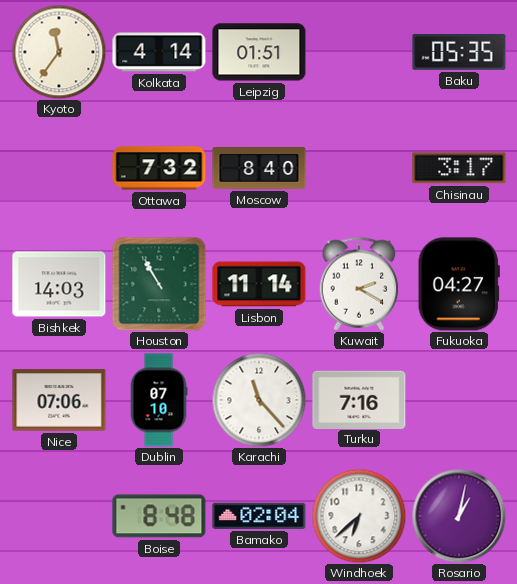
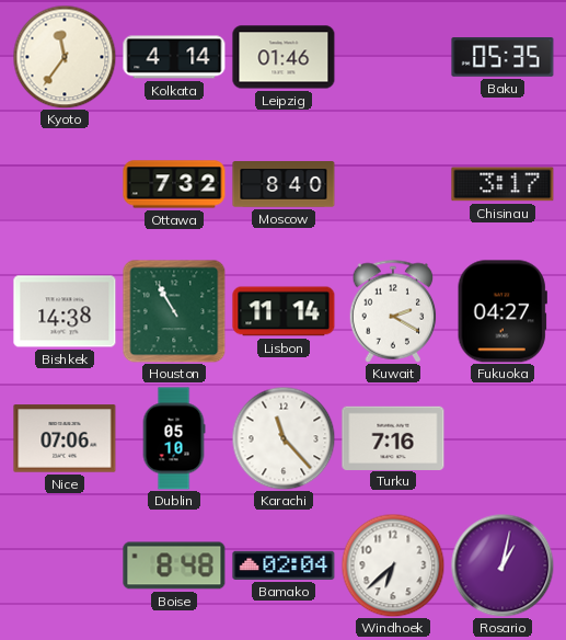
Leipzig: 01:51 -> 01:46
Bishkek: 14:03 -> 14:38
Dublin: 07:10 -> 05:10
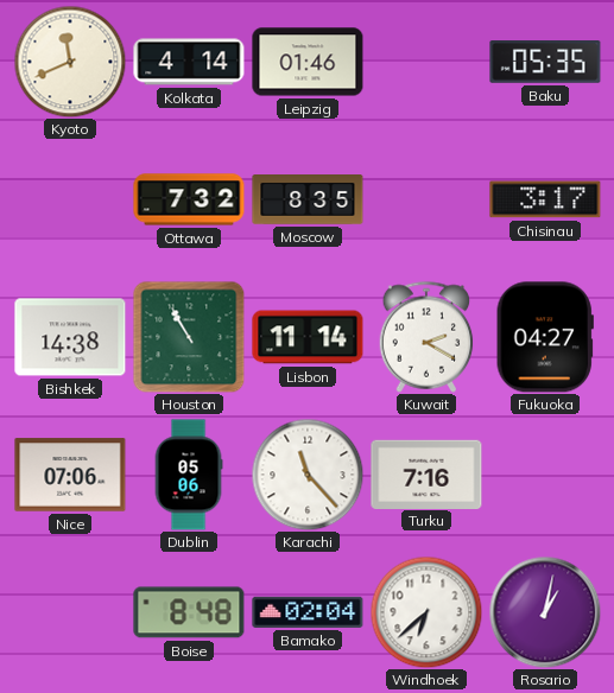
Kyoto: 11:36 -> 11:41
Moscow: 8:40 -> 8:35
Dublin: 05:10 -> 05:06
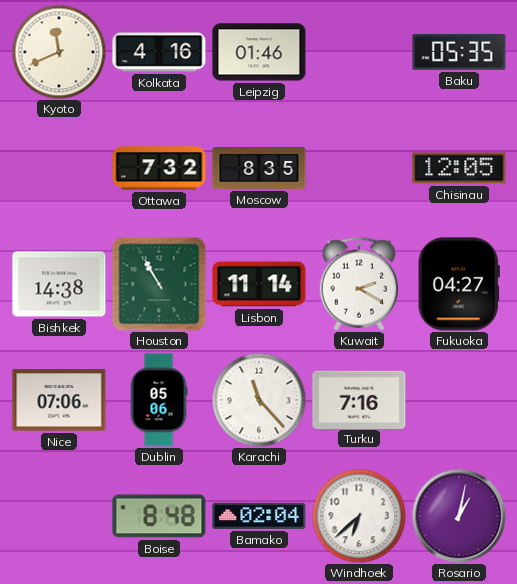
Kolkata: 4:14 -> 4:16
Chisinau: 3:17 -> 12:05
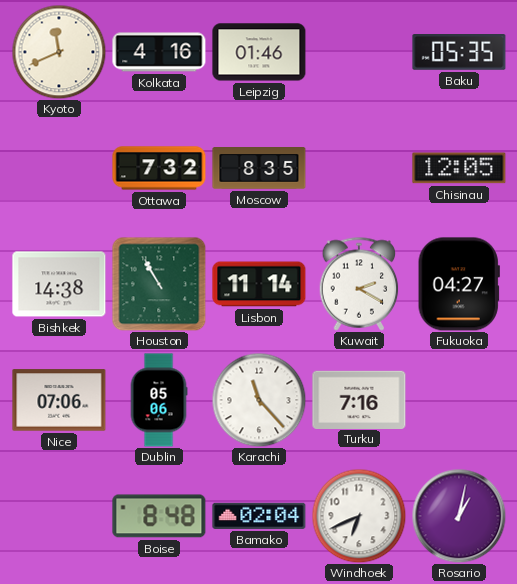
Windhoek: 6:38 -> 6:41
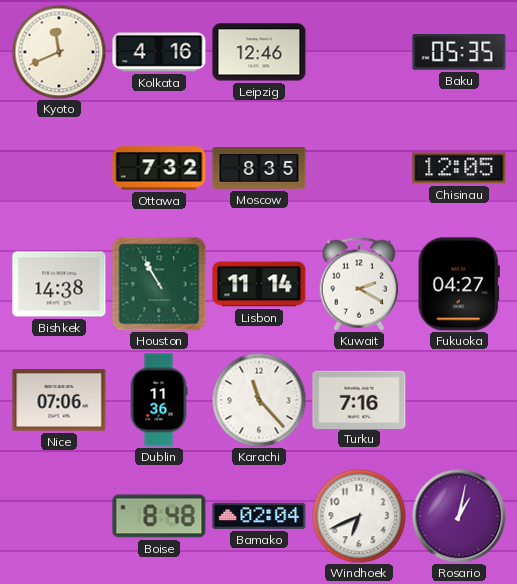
Leipzig: 01:46 -> 12:46
Dublin: 05:06 -> 11:36
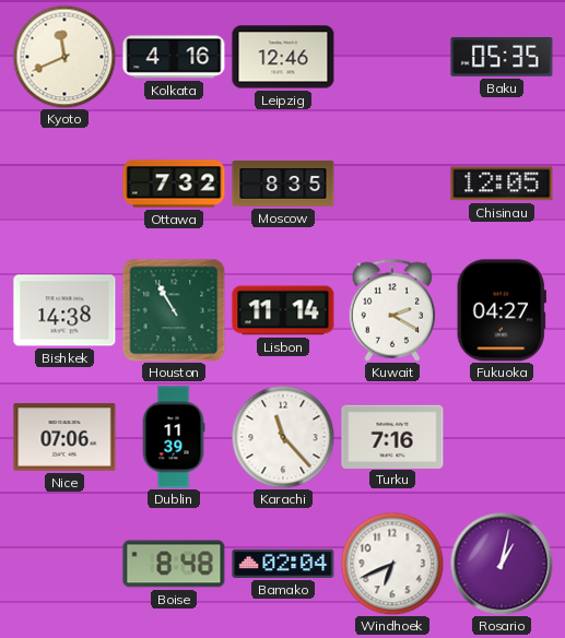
Dublin: 11:36 -> 11:39
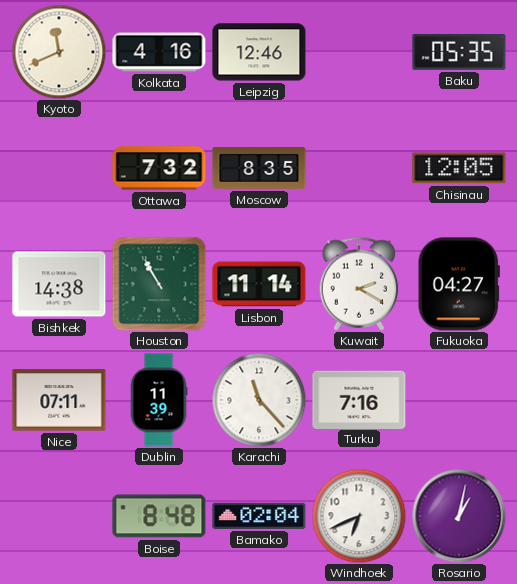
Nice: 07:06 -> 07:11
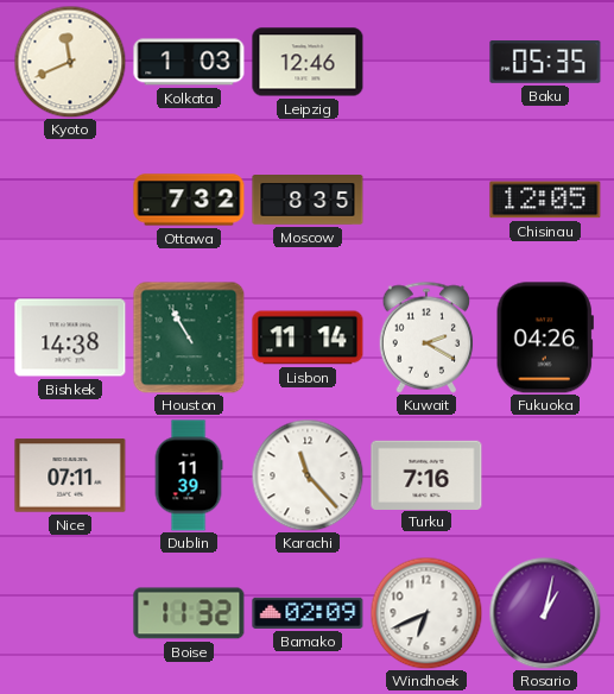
Kolkata: 4:16 -> 1:03
Fukuoka: 04:27 -> 04:26
Boise: 8:48 -> 11:32
Bamako: 02:04 -> 02:09
